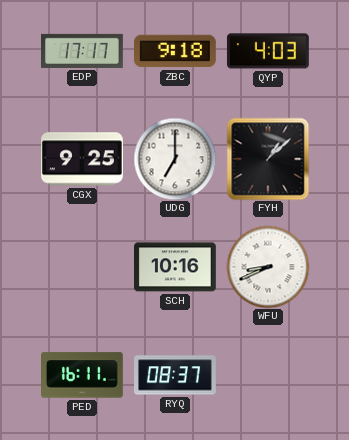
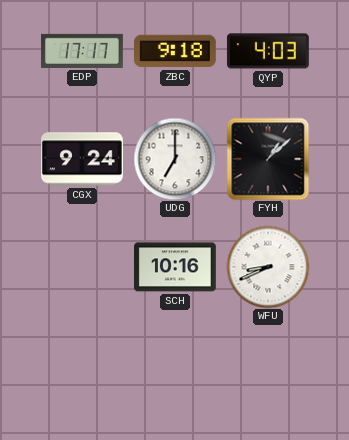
CGX: 9:25 -> 9:24
PED: 16:11 -> none
RYQ: 08:37 -> none
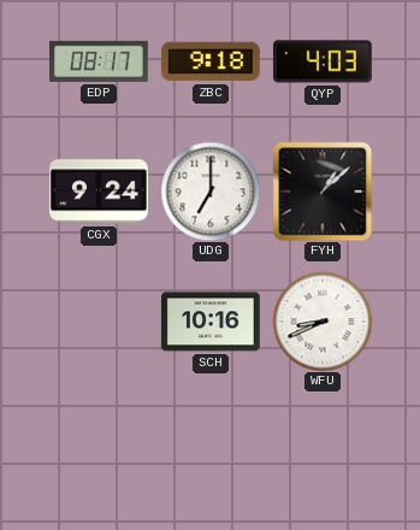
EDP: 17:17 -> 08:17
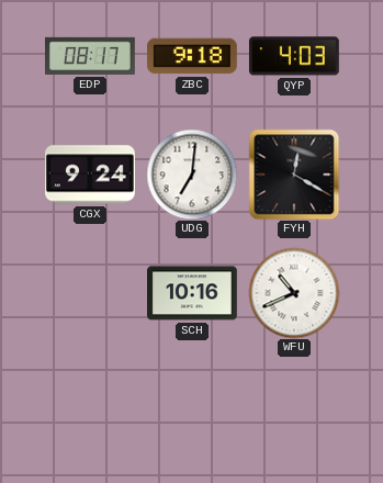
UDG: 7:00 -> 7:01
FYH: 1:08 -> 12:20
WFU: 8:41 -> 10:41
